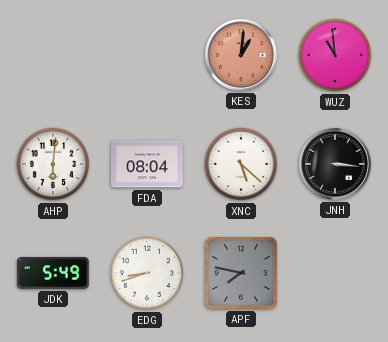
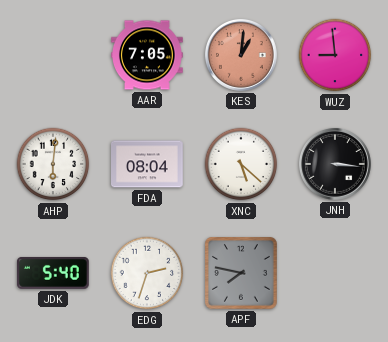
AAR: none -> 7:05
WUZ: 10:59 -> 8:59
JDK: 5:49 -> 5:40
EDG: 8:42 -> 2:33
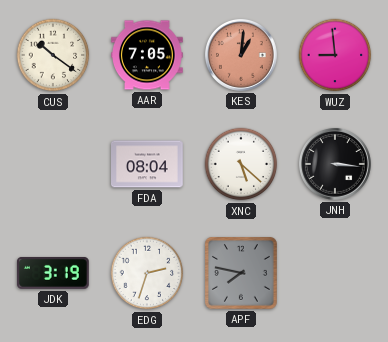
CUS: none -> 10:21
AHP: 6:01 -> none
JDK: 5:40 -> 3:19
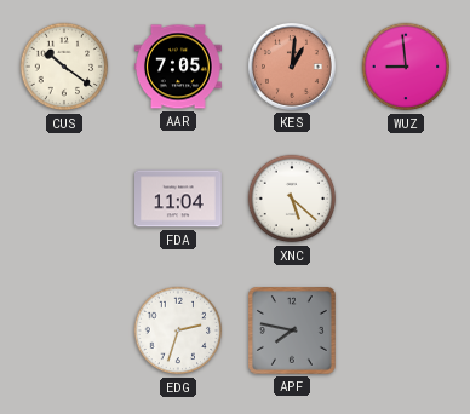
FDA: 08:04 -> 11:04
JNH: 3:16 -> none
JDK: 3:19 -> none
